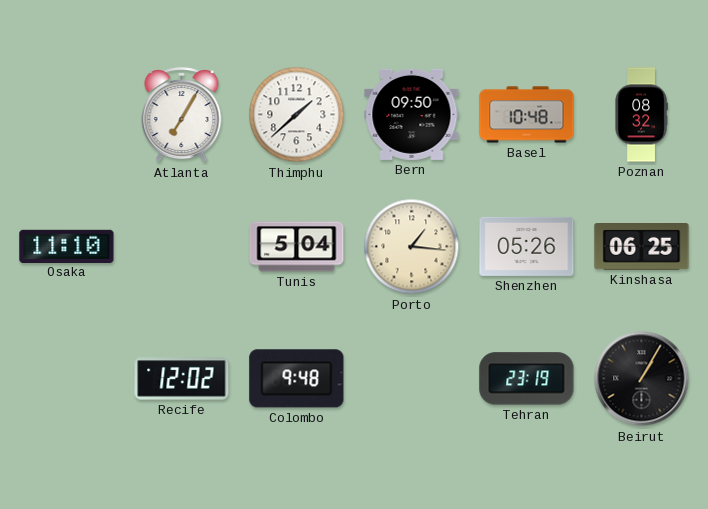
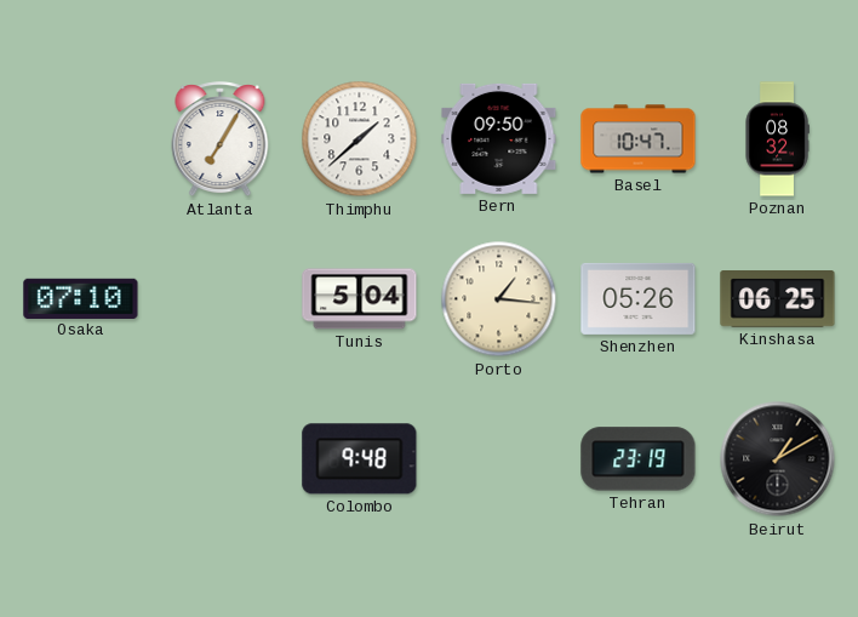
Basel: 10:48 -> 10:47
Osaka: 11:10 -> 07:10
Recife: 12:02 -> none
Beirut: 1:05 -> 1:10
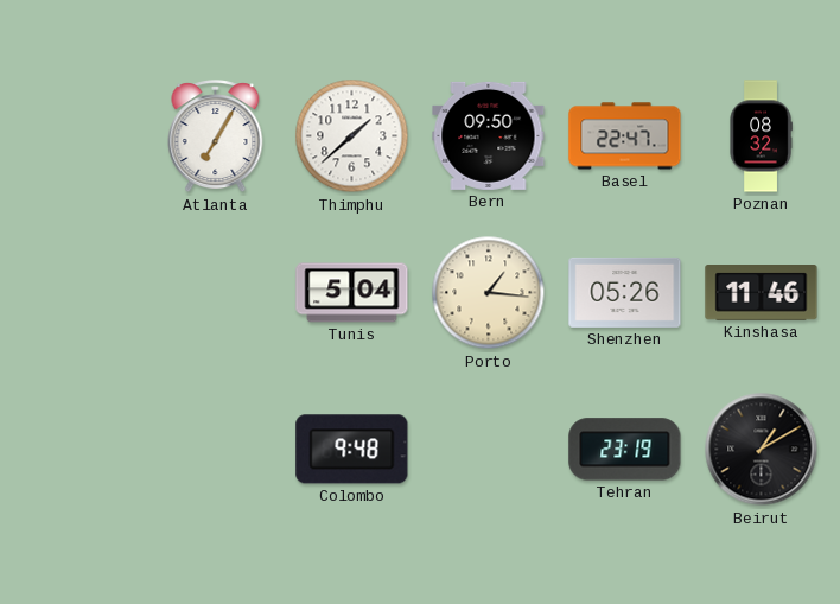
Basel: 10:47 -> 22:47
Osaka: 07:10 -> none
Kinshasa: 06:25 -> 11:46
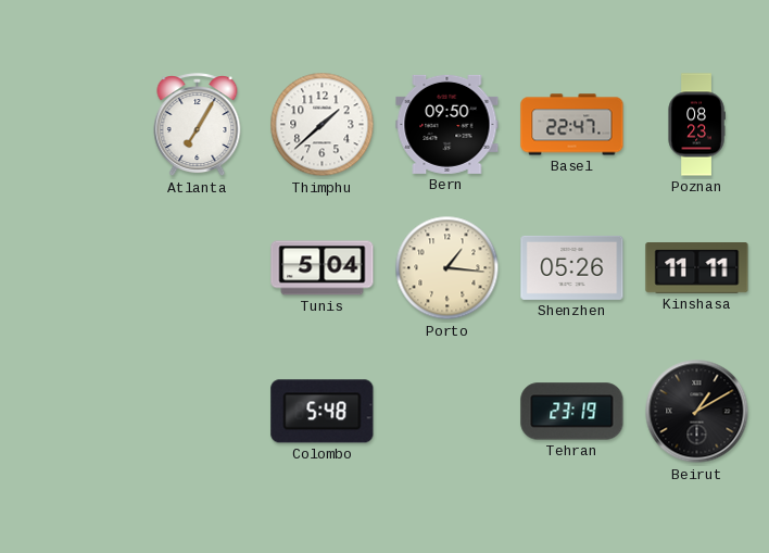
Poznan: 08:32 -> 08:23
Kinshasa: 11:46 -> 11:11
Colombo: 9:48 -> 5:48
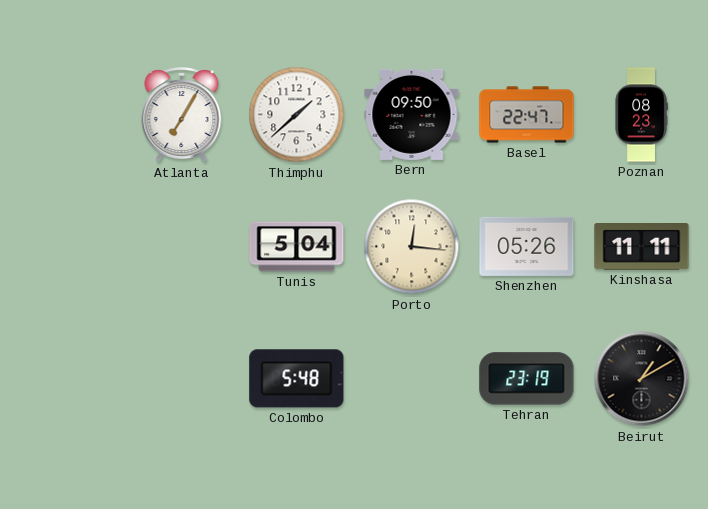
Porto: 1:16 -> 12:16
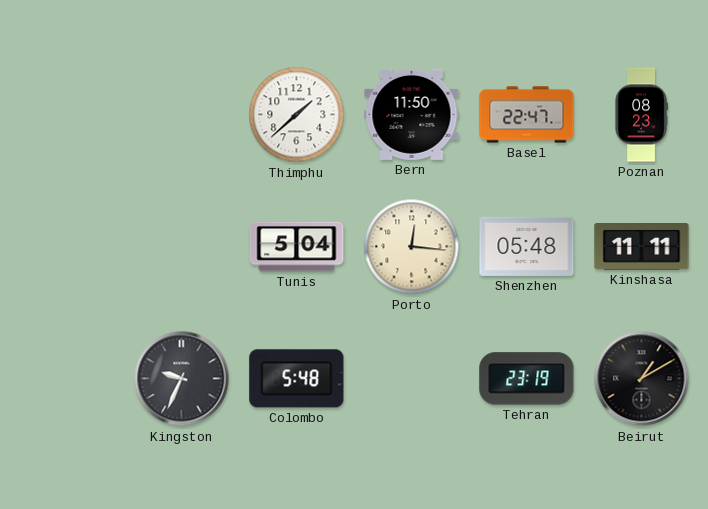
Atlanta: 7:05 -> none
Bern: 09:50 -> 11:50
Shenzhen: 05:26 -> 05:48
Kingston: none -> 9:34
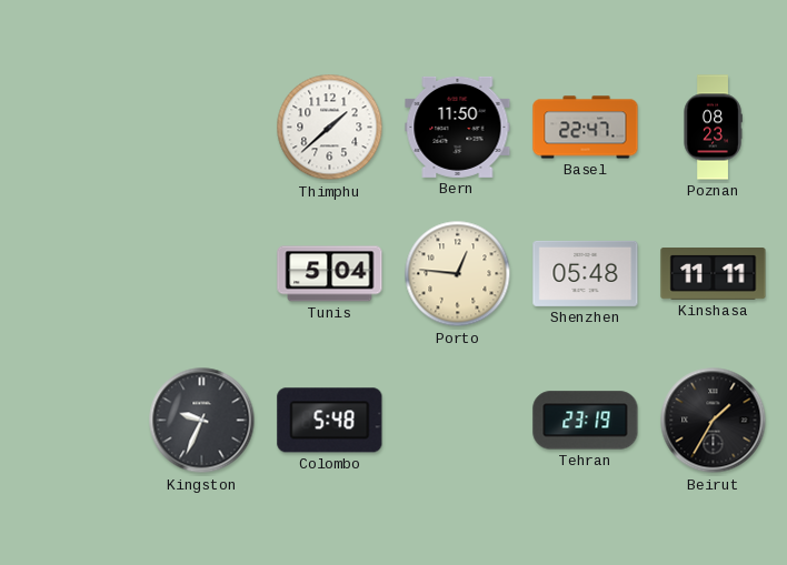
Porto: 12:16 -> 12:46
Beirut: 1:10 -> 1:35
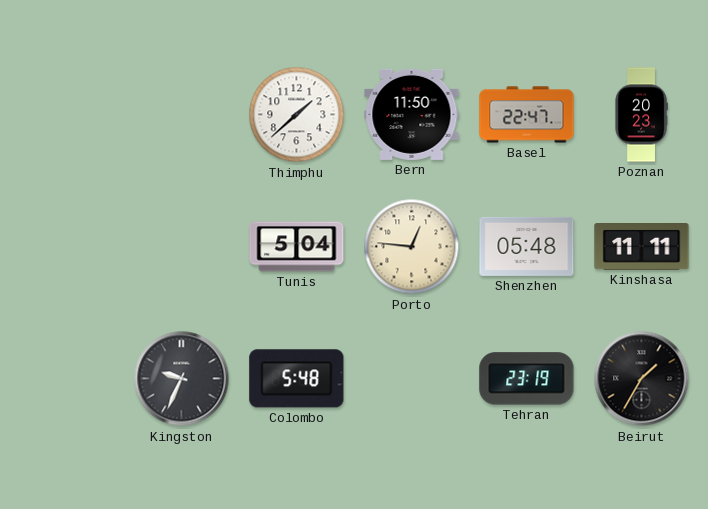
Poznan: 08:23 -> 20:23
